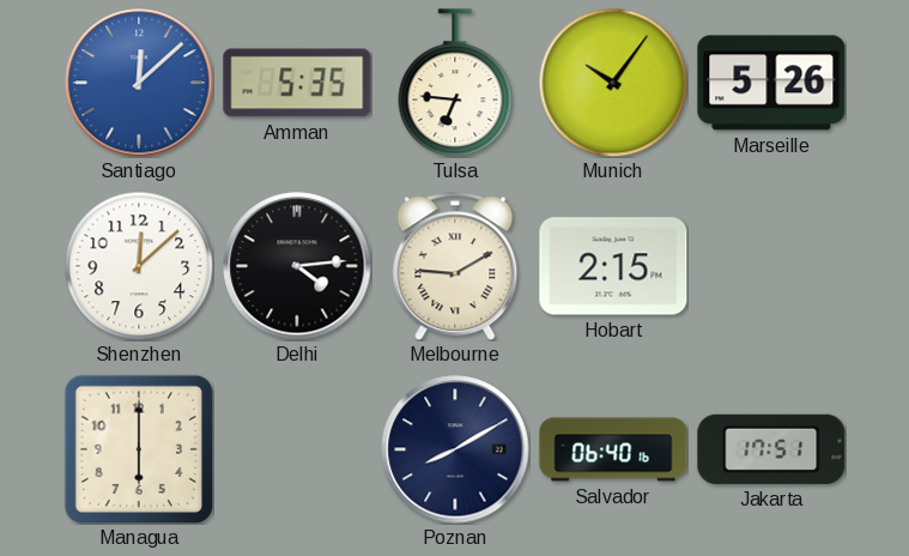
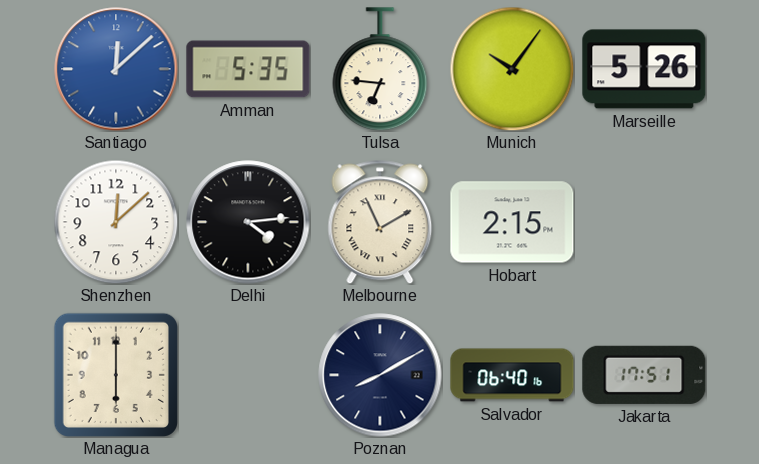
Melbourne: 9:10 -> 11:10
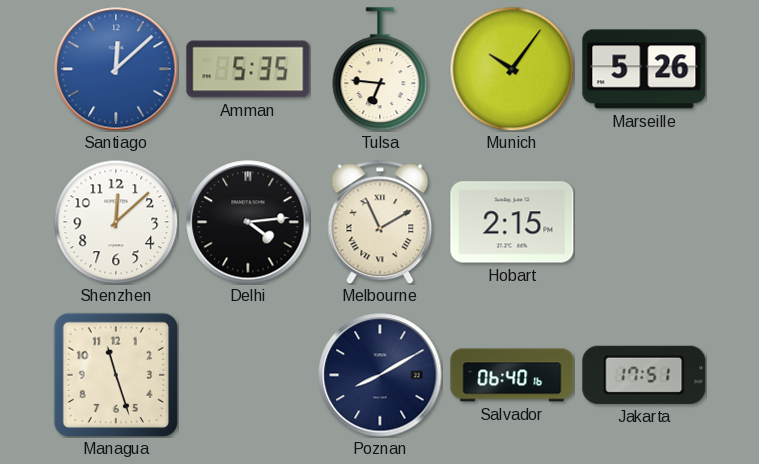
Managua: 6:00 -> 11:27
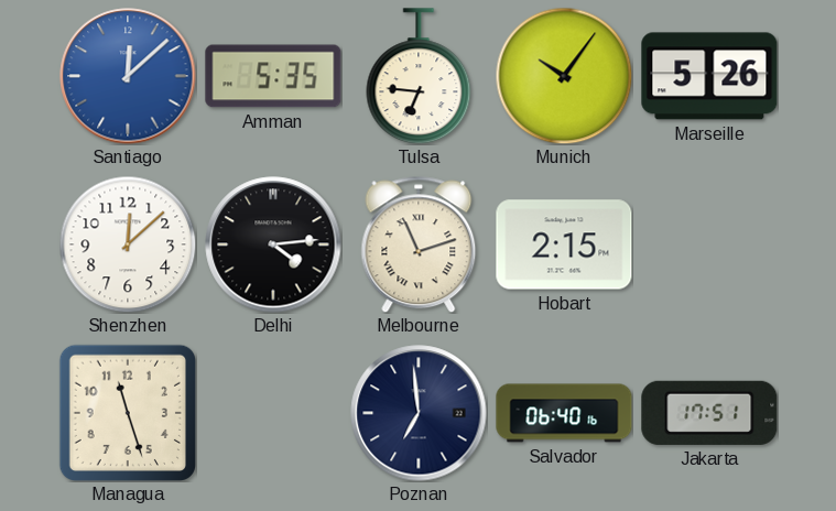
Melbourne: 11:10 -> 11:12
Poznan: 8:10 -> 6:59
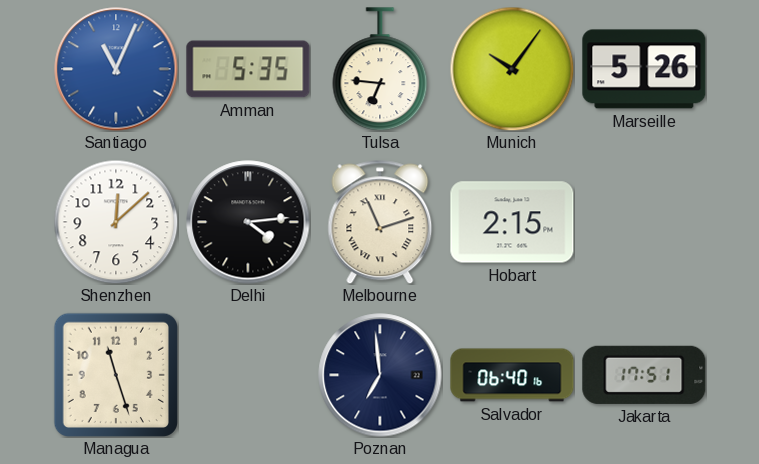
Santiago: 12:08 -> 11:04
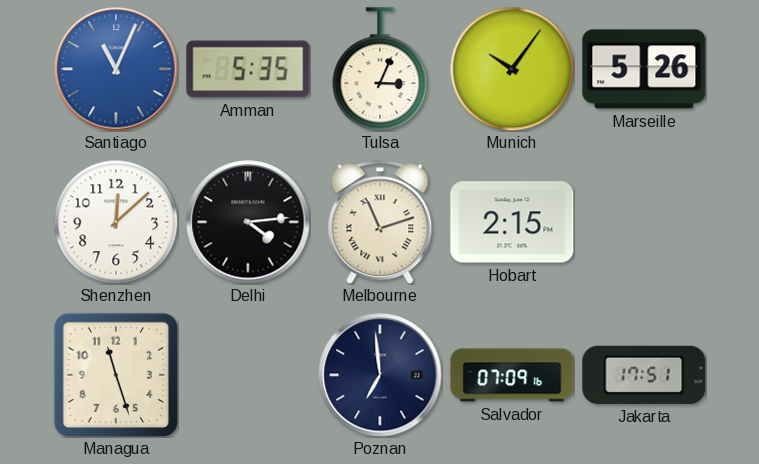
Tulsa: 6:46 -> 3:04
Salvador: 06:40 -> 07:09
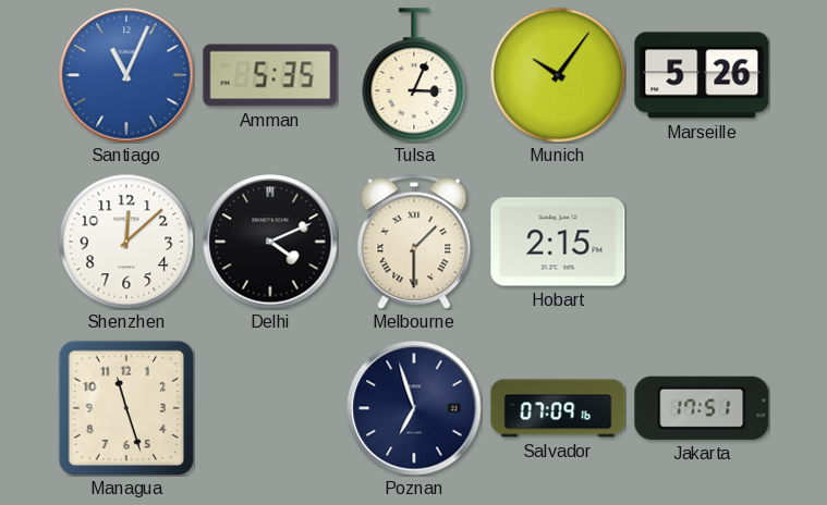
Delhi: 4:14 -> 4:11
Melbourne: 11:12 -> 1:30
Poznan: 6:59 -> 6:57
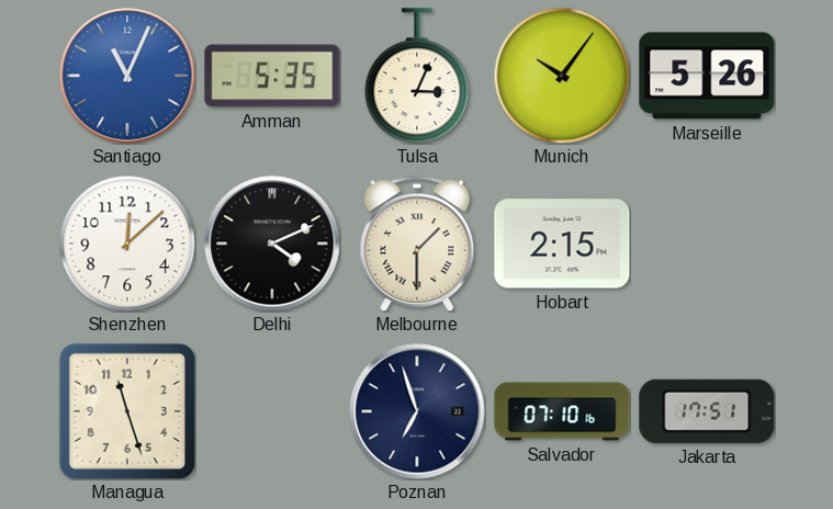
Salvador: 07:09 -> 07:10
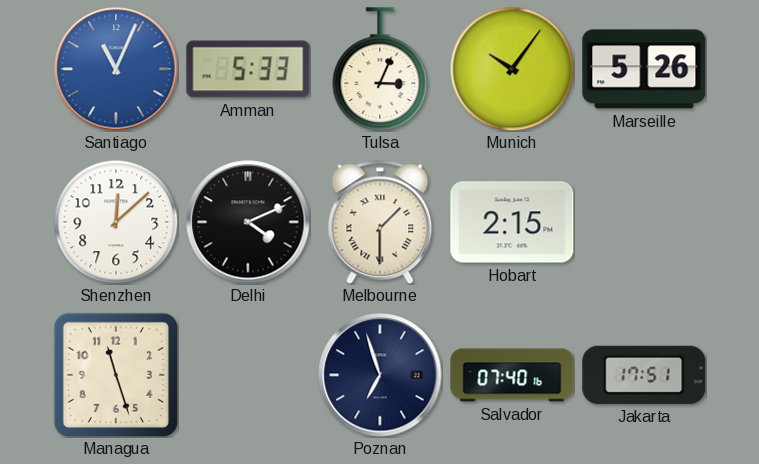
Amman: 5:35 -> 5:33
Salvador: 07:10 -> 07:40
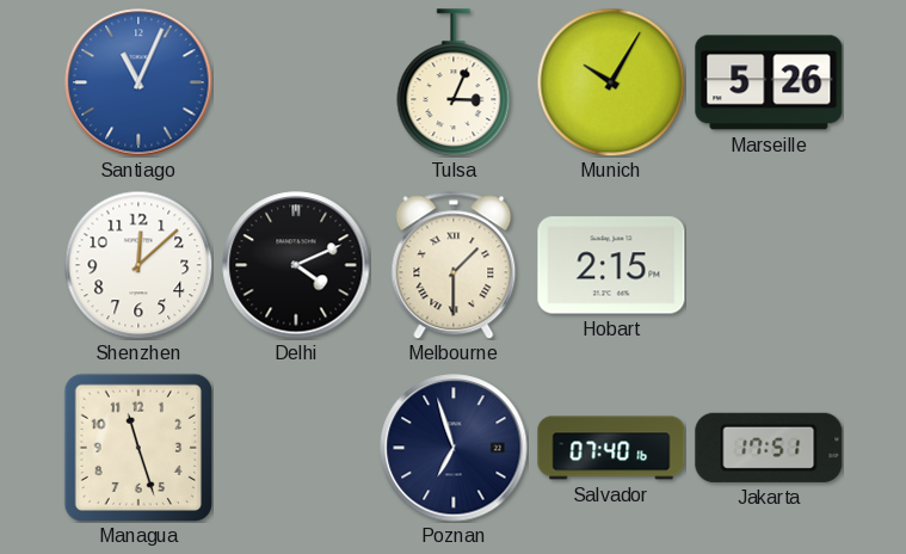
Amman: 5:33 -> none
Munich: 10:06 -> 10:05
